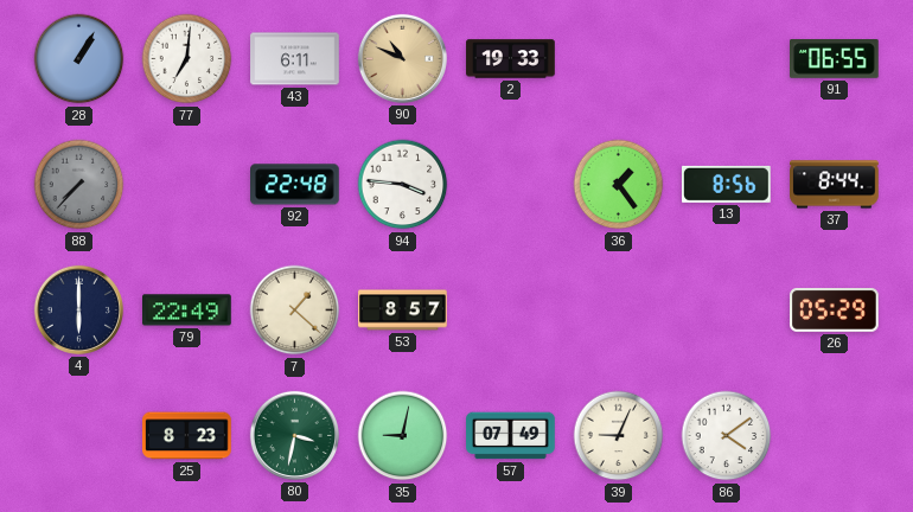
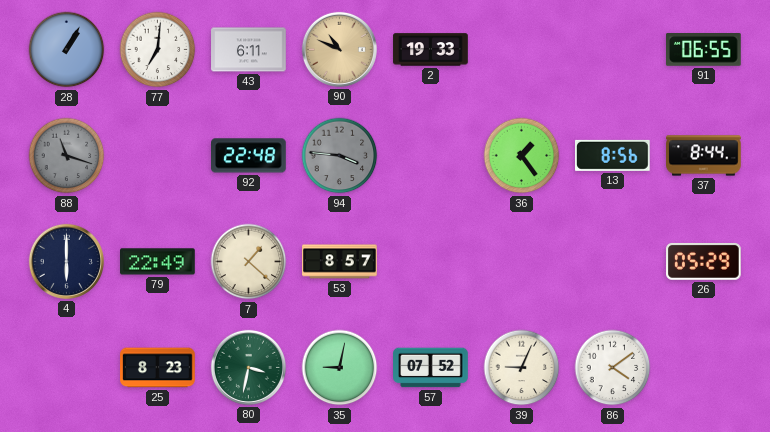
88: 7:37 -> 11:18
94 dial: white -> grey
57: 07:49 -> 07:52
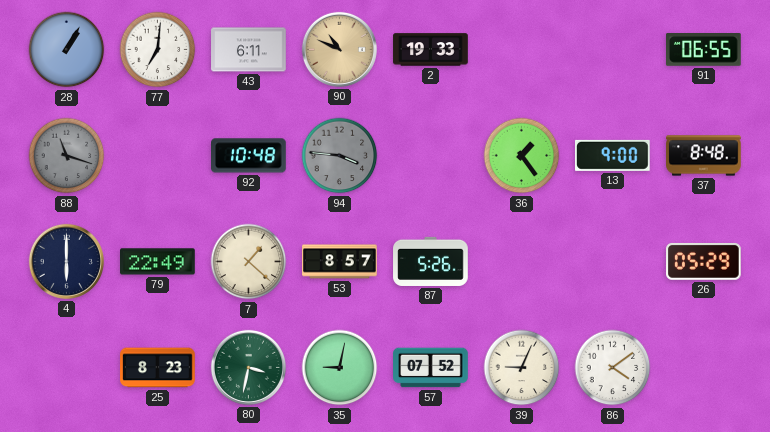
92: 22:48 -> 10:48
13: 8:56 -> 9:00
37: 8:44 -> 8:48
87: none -> 5:26
